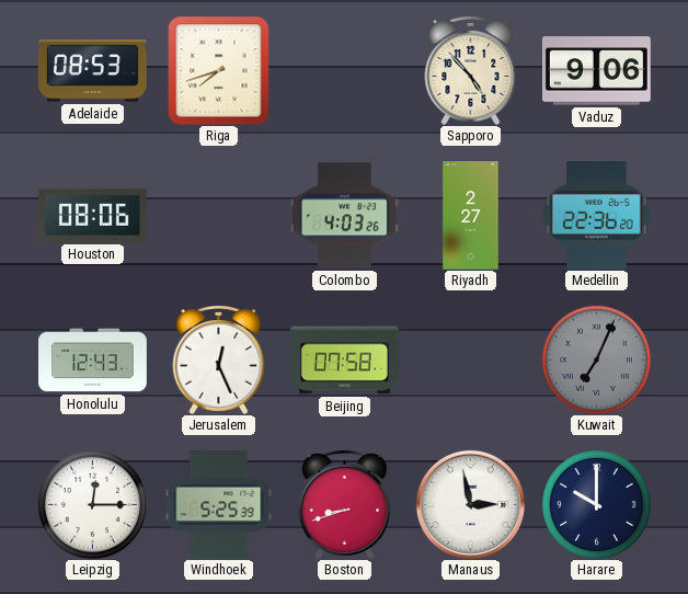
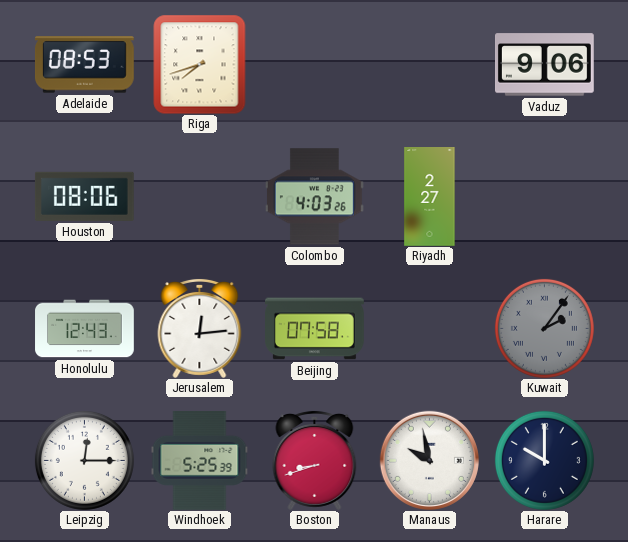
Sapporo: 4:53 -> none
Medellin: 22:36 -> none
Jerusalem: 12:26 -> 12:14
Kuwait: 7:04 -> 2:06
Manaus: 2:58 -> 9:58
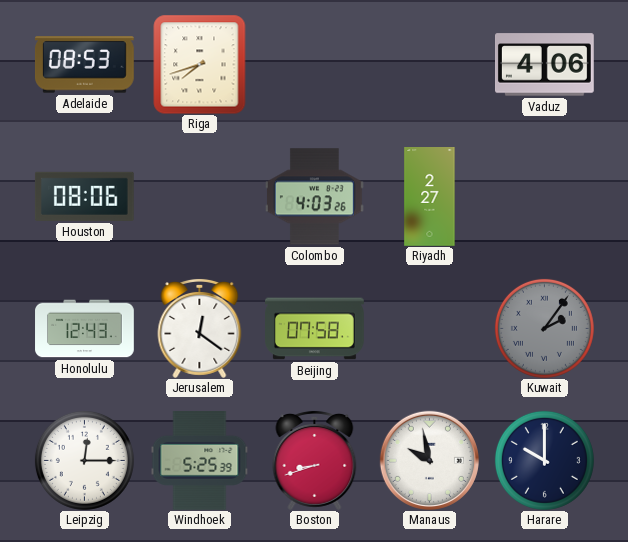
Vaduz: 9:06 -> 4:06
Jerusalem: 12:14 -> 12:21
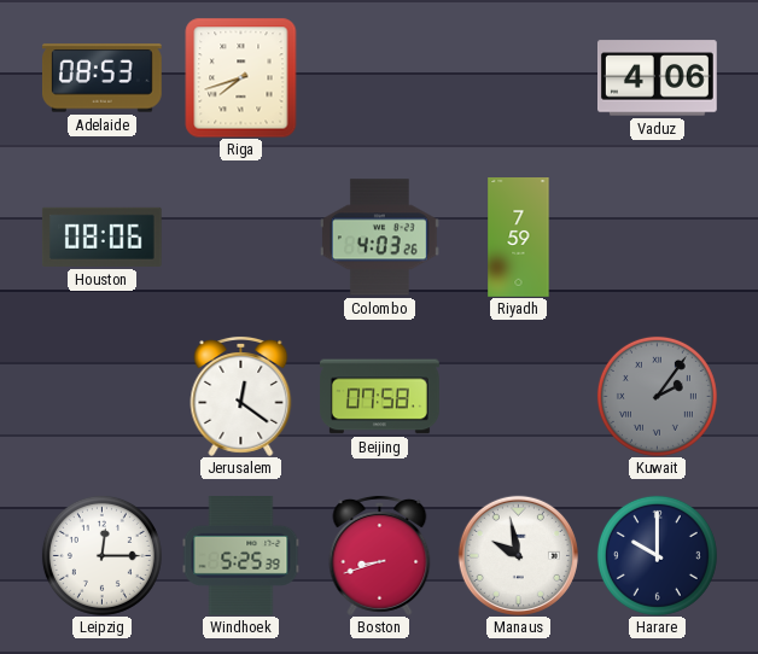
Riyadh: 2:27 -> 7:59
Honolulu: 12:43 -> none
